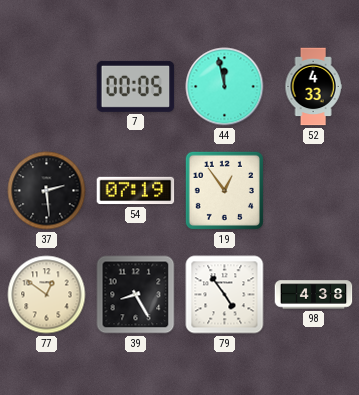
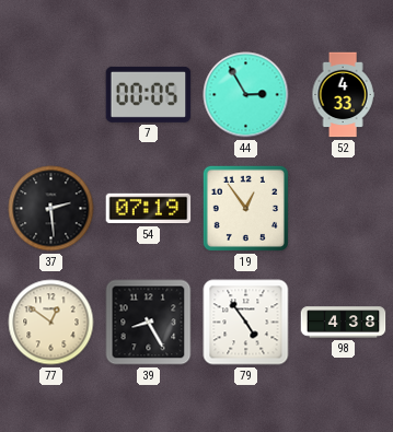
44: 11:58 -> 2:55
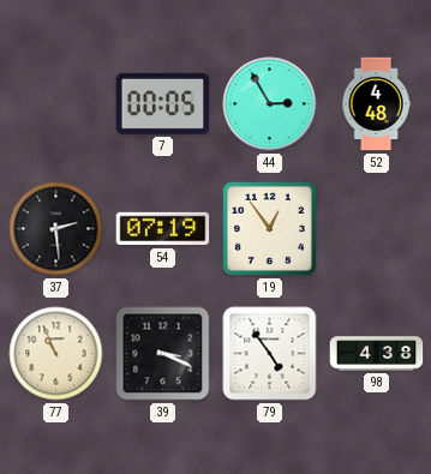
52: 4:33 -> 4:48
77: 12:51 -> 10:56
39: 8:25 -> 3:19
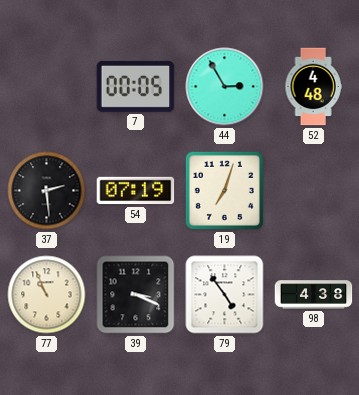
19: 12:54 -> 7:03
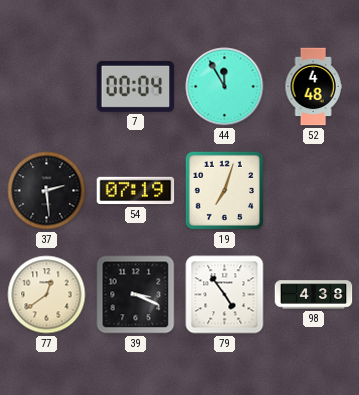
7: 00:05 -> 00:04
44: 2:55 -> 11:55
77: 10:56 -> 12:39
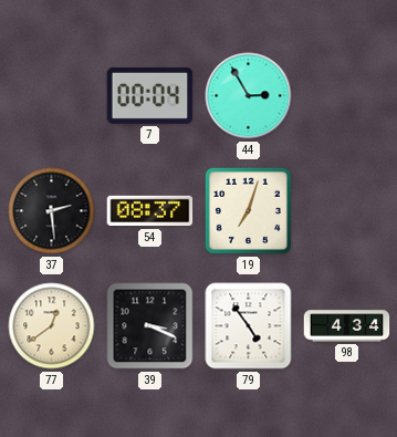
44: 11:55 -> 2:55
52: 4:48 -> none
54: 07:19 -> 08:37
98: 4:38 -> 4:34
